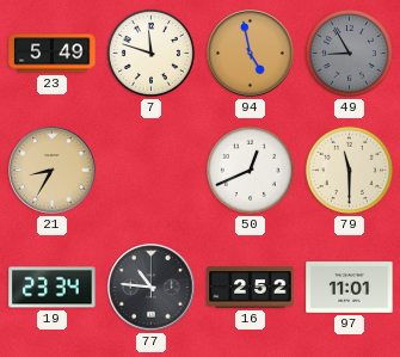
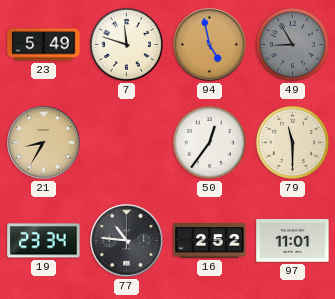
50: 12:41 -> 12:36
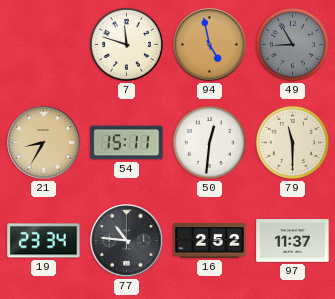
23: 5:49 -> none
54: none -> 15:11
50: 12:36 -> 12:31
97: 11:01 -> 11:37
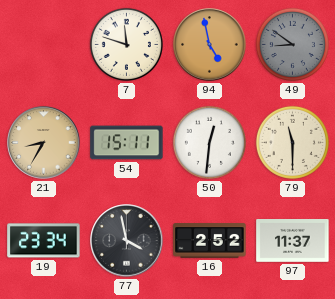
49: 8:55 -> 8:51
77: 10:46 -> 3:58
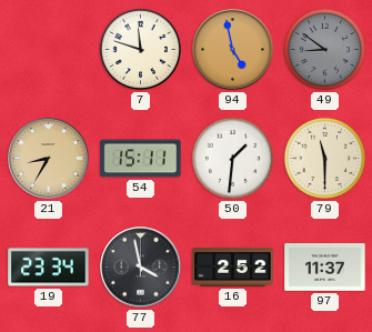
50: 12:31 -> 1:31
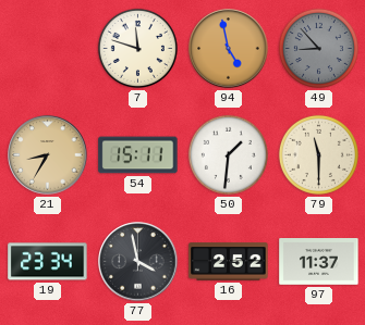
49: 8:51 -> 8:53
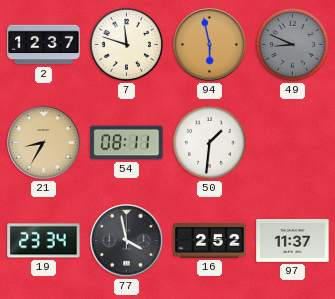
2: none -> 12:37
94: 4:58 -> 5:58
49: 8:53 -> 8:49
54: 15:11 -> 08:11
79: 11:30 -> none
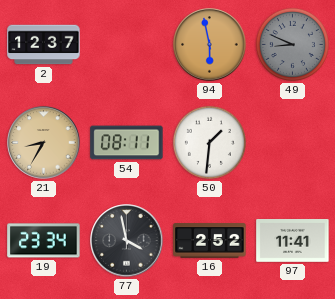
7: 11:48 -> none
97: 11:37 -> 11:41
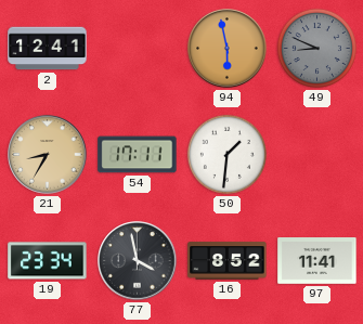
2: 12:37 -> 12:41
54: 08:11 -> 17:11
16: 2:52 -> 8:52
